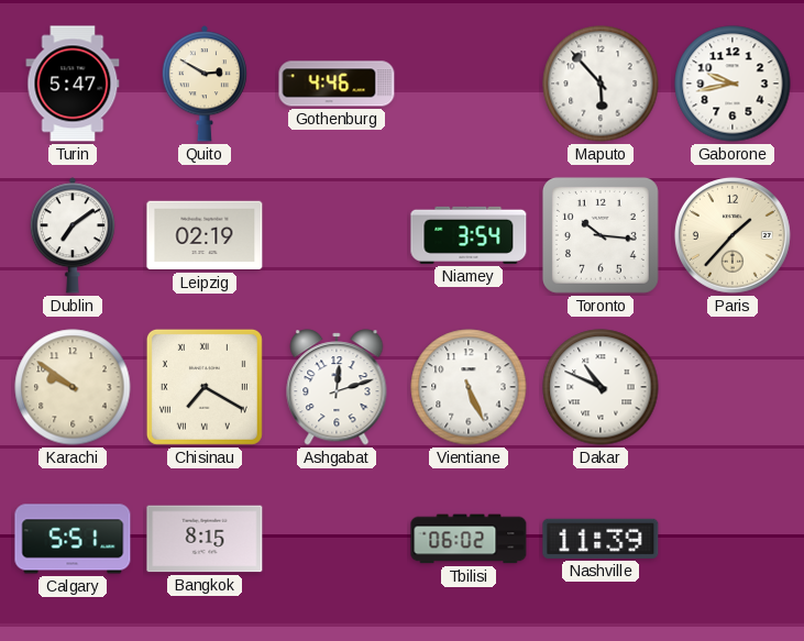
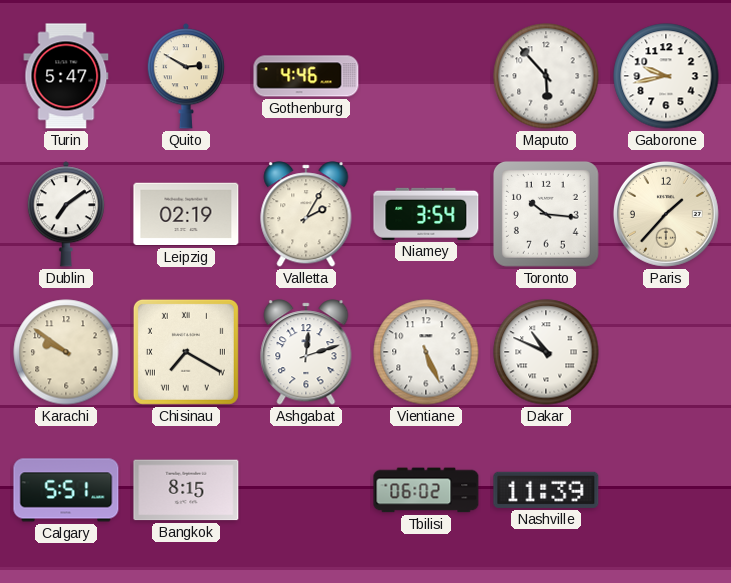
Valletta: none -> 2:05
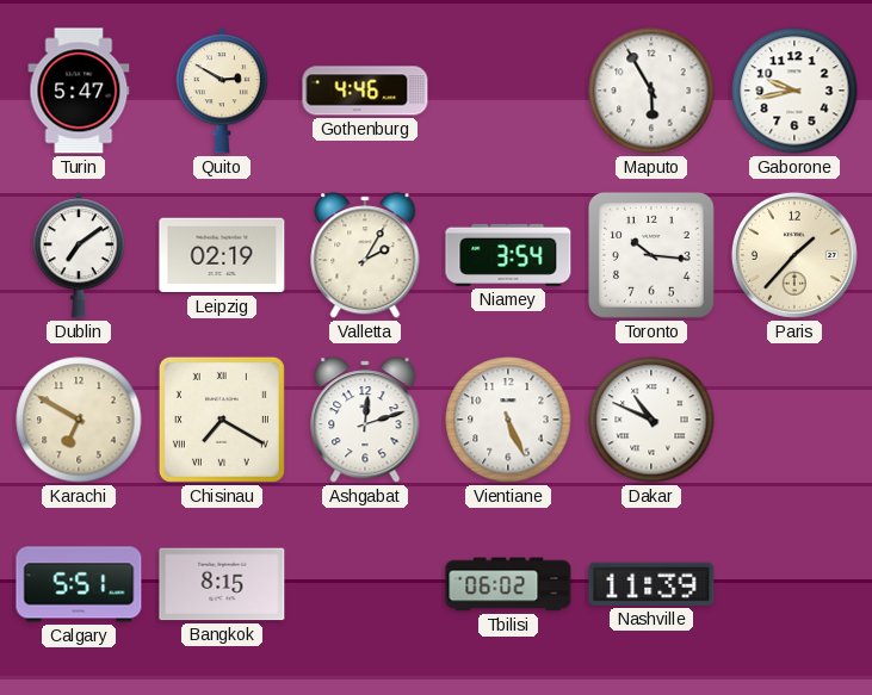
Maputo: 5:53 -> 5:55
Karachi: 9:51 -> 6:50
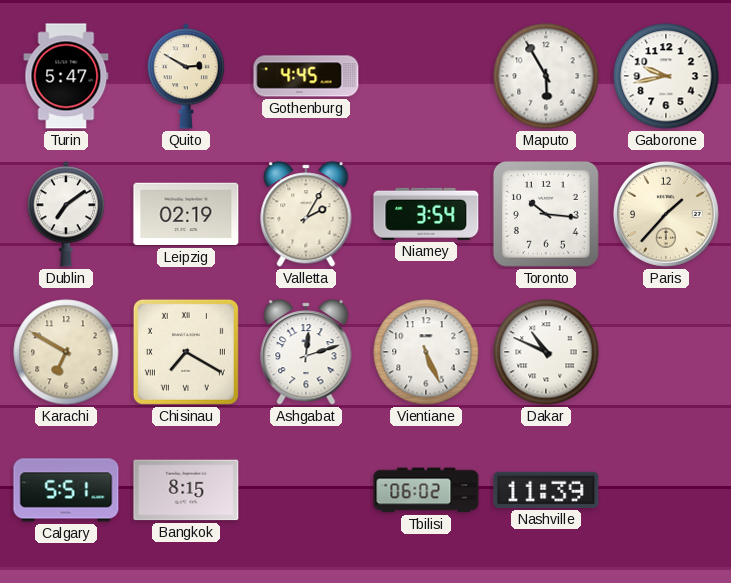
Gothenburg: 4:46 -> 4:45
